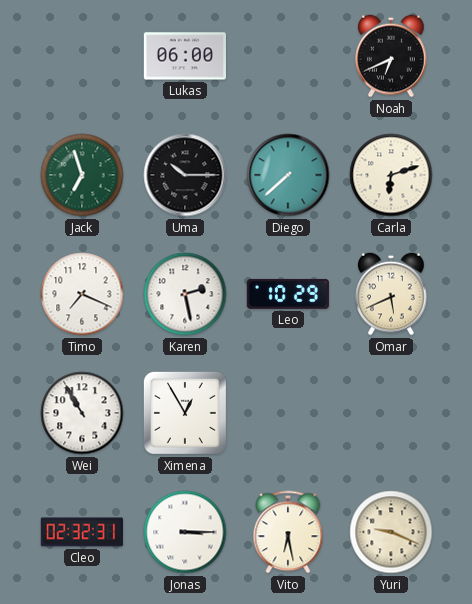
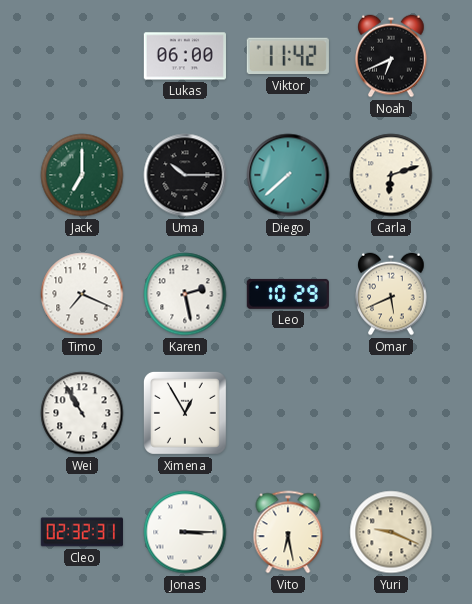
Viktor: none -> 11:42
Jack: 6:57 -> 7:00
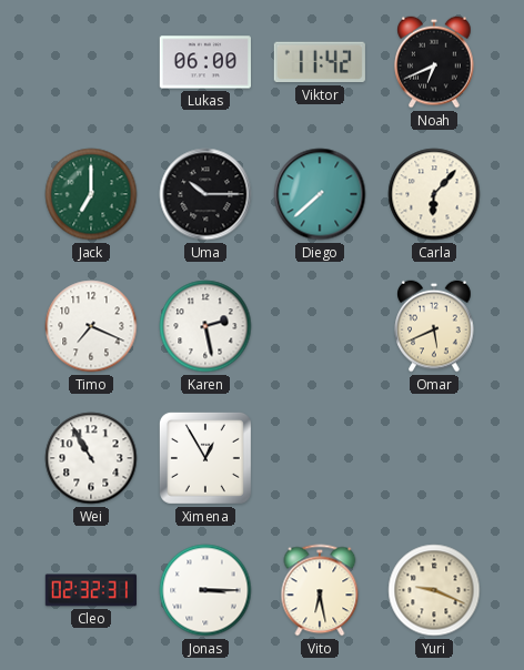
Carla: 6:12 -> 6:07
Leo: 10:29 -> none
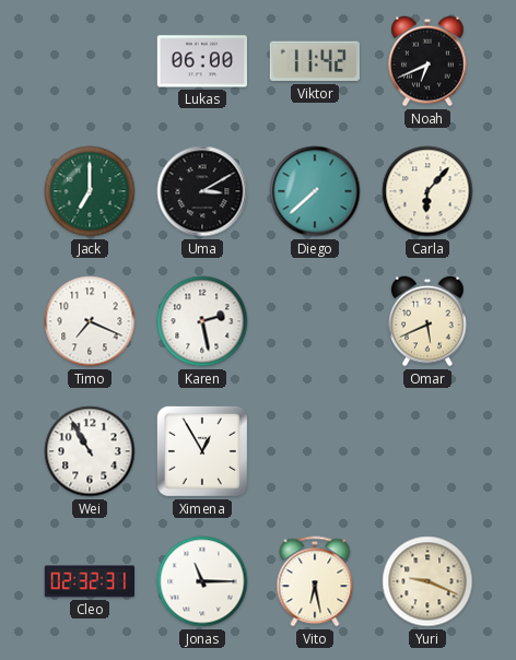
Uma: 10:15 -> 3:10
Jonas: 3:15 -> 11:15
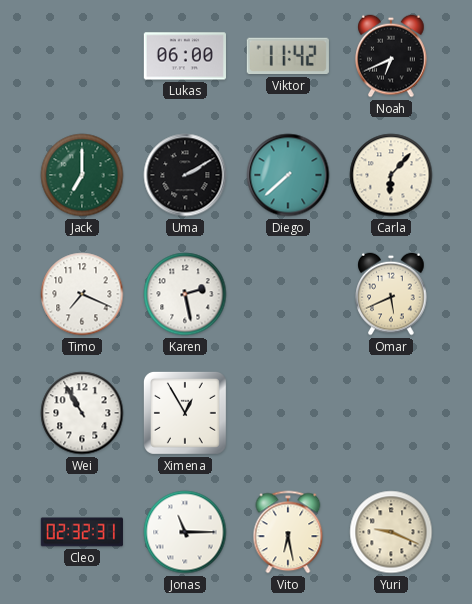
Uma: 3:10 -> 2:10
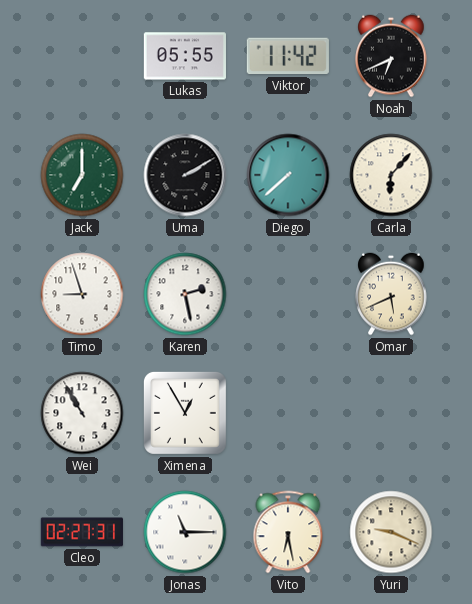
Lukas: 06:00 -> 05:55
Timo: 7:19 -> 8:57
Cleo: 02:32 -> 02:27
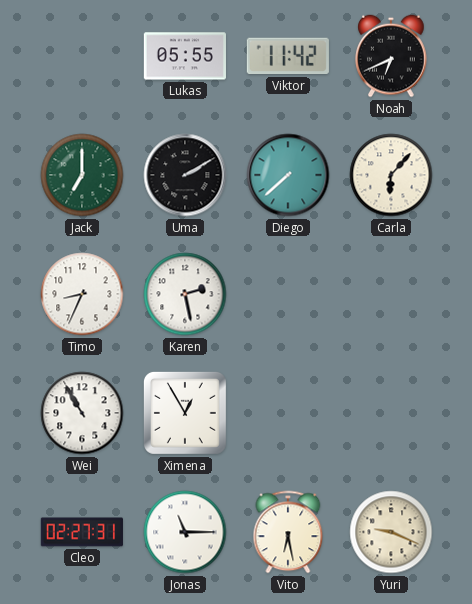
Timo: 8:57 -> 8:34
Omar: 5:41 -> none
